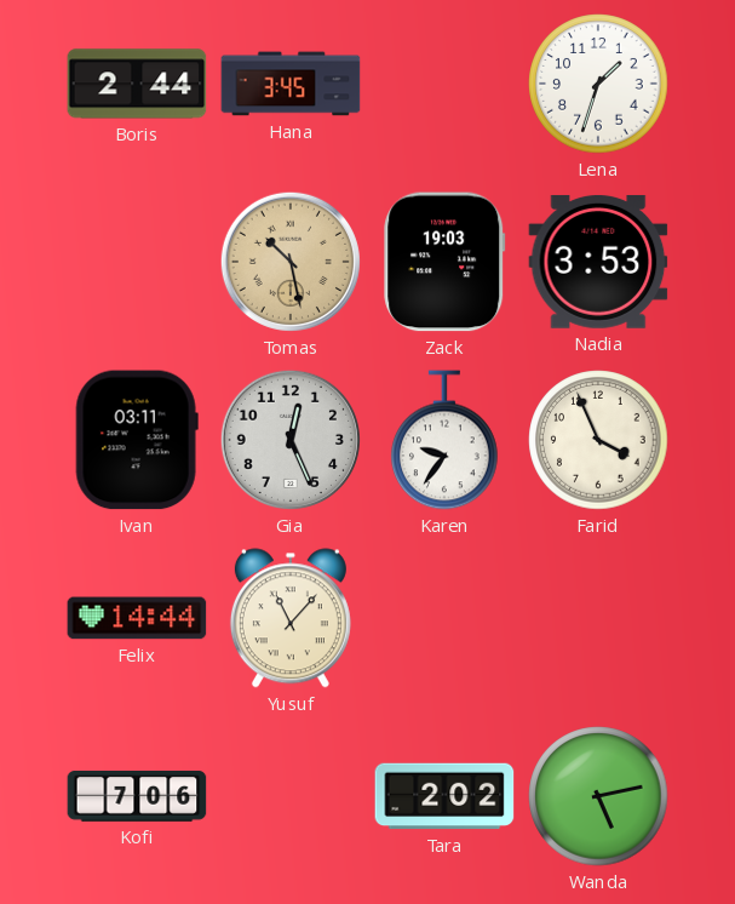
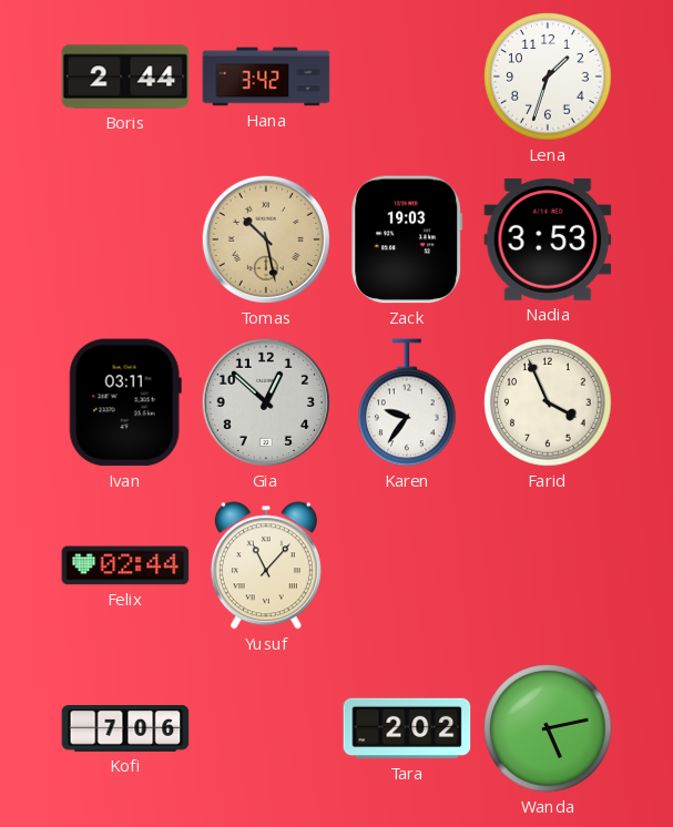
Hana: 3:45 -> 3:42
Gia: 12:26 -> 12:52
Felix: 14:44 -> 02:44
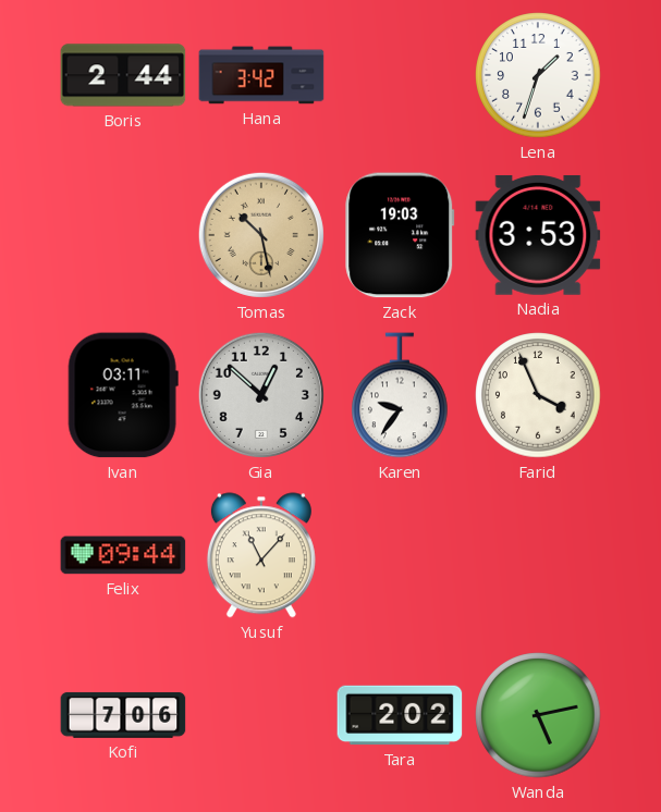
Felix: 02:44 -> 09:44
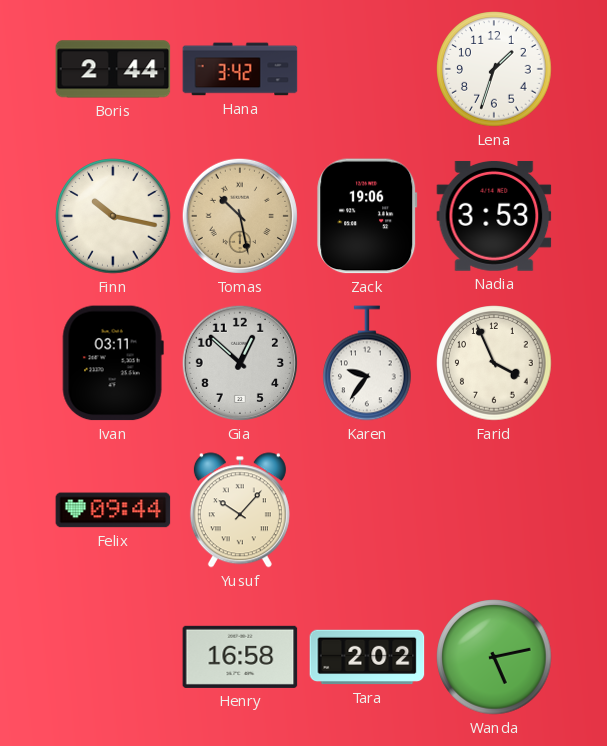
Finn: none -> 10:17
Zack: 19:03 -> 19:06
Yusuf: 11:07 -> 10:07
Kofi: 7:06 -> none
Henry: none -> 16:58
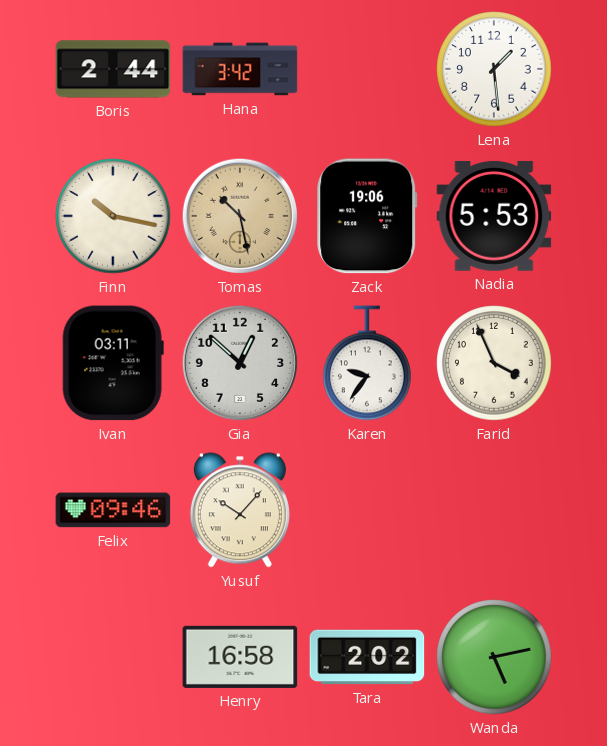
Lena: 1:33 -> 1:29
Nadia: 3:53 -> 5:53
Felix: 09:44 -> 09:46
